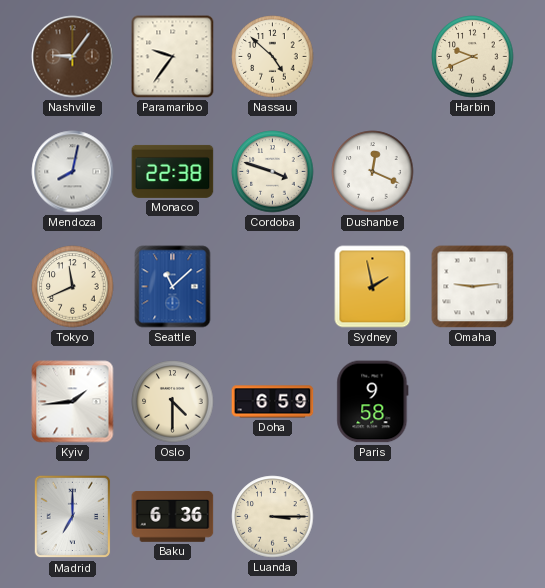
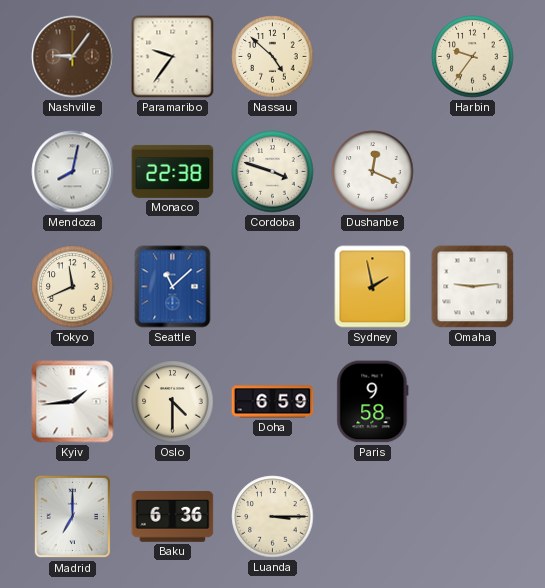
Harbin: 9:41 -> 9:36
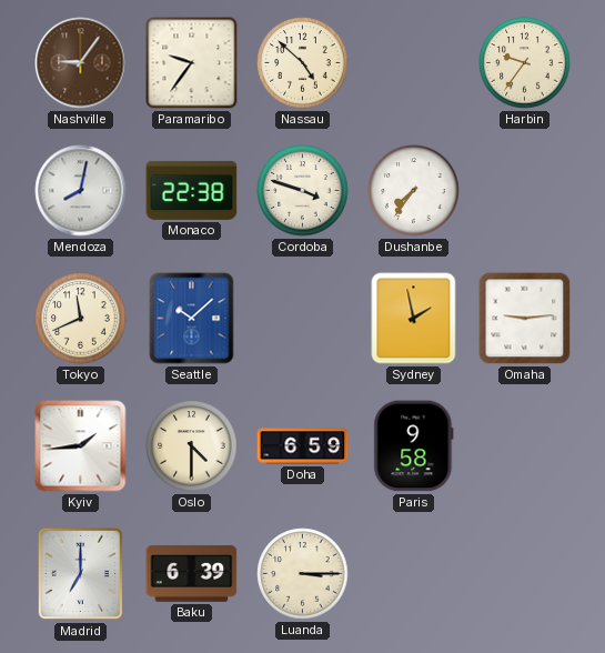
Dushanbe: 12:19 -> 7:36
Seattle: 11:08 -> 10:08
Baku: 6:36 -> 6:39
